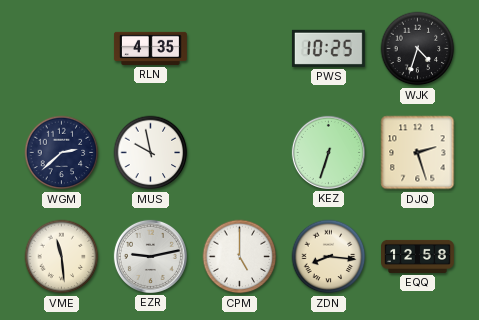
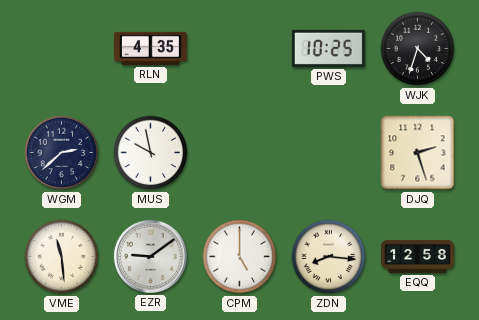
KEZ: 6:33 -> none
EZR: 9:13 -> 9:09
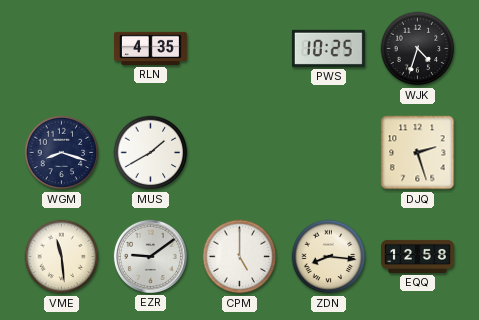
WGM: 2:38 -> 8:18
MUS: 9:58 -> 1:40
